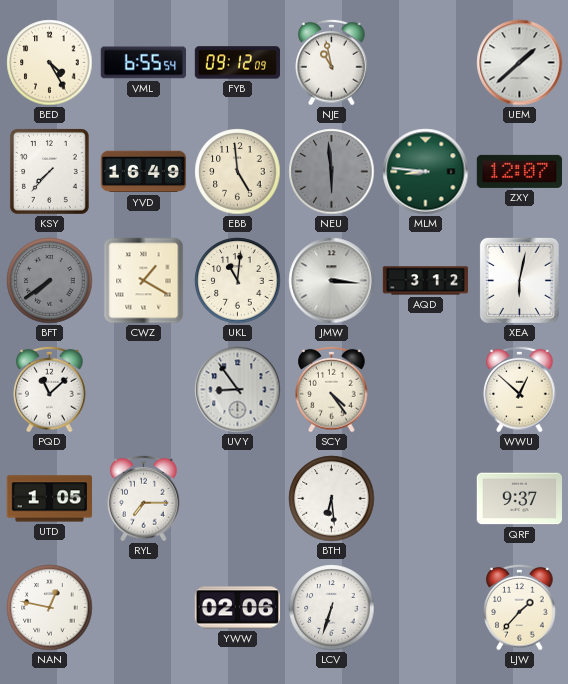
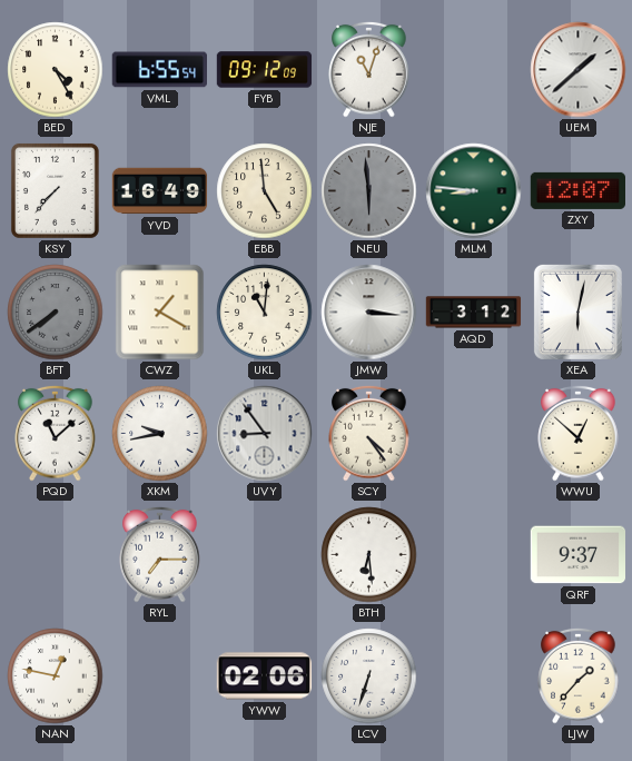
NJE: 10:58 -> 11:03
XKM: none -> 9:43
UTD: 1:05 -> none
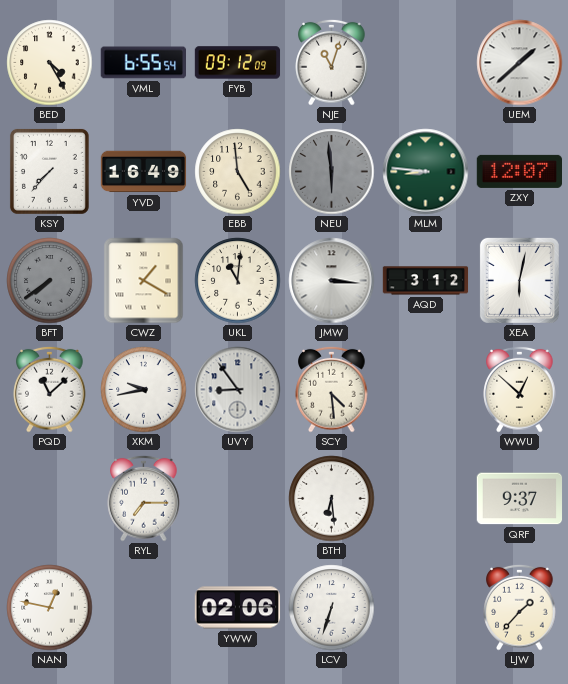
SCY: 4:24 -> 4:29
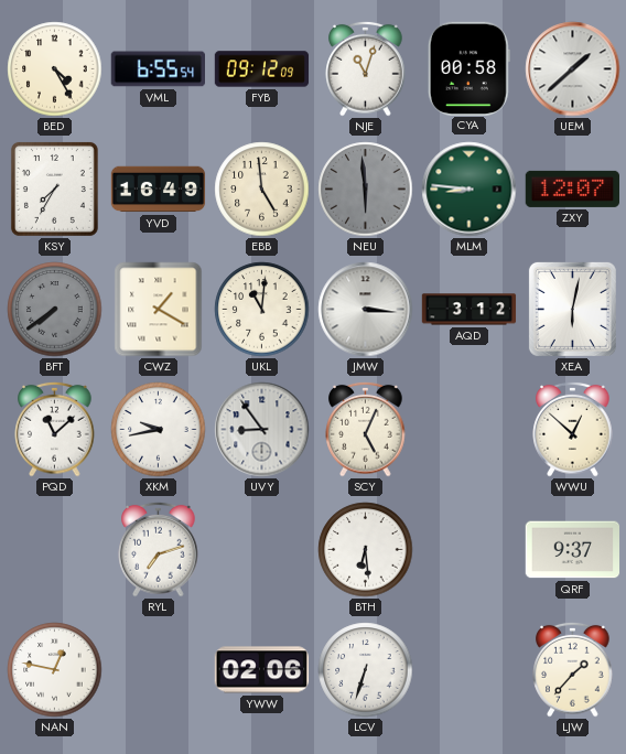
CYA: none -> 00:58
KSY: 7:37 -> 7:35
SCY: 4:29 -> 5:04
RYL: 7:15 -> 7:12
